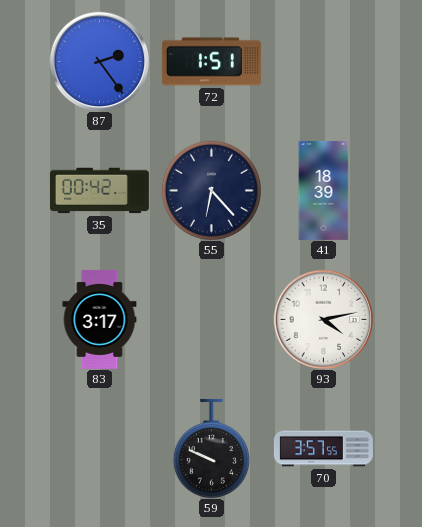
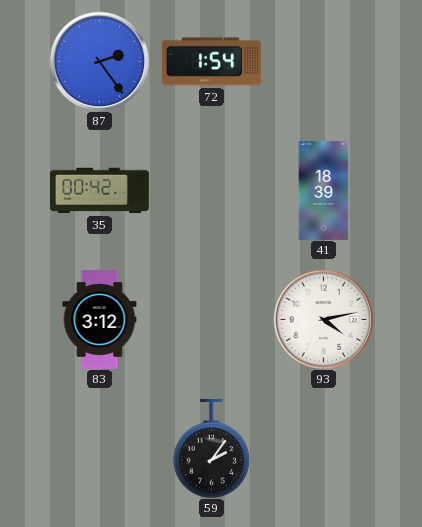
72: 1:51 -> 1:54
55: 6:23 -> none
83: 3:17 -> 3:12
59: 9:49 -> 2:06
70: 3:57 -> none
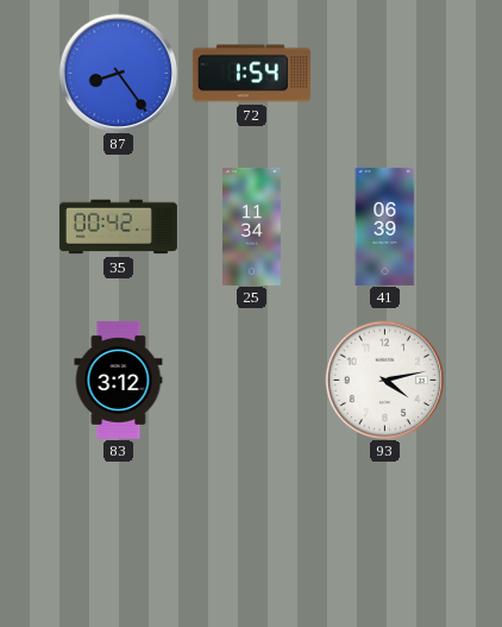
87: 2:24 -> 8:24
25: none -> 11:34
41: 18:39 -> 06:39
59: 2:06 -> none
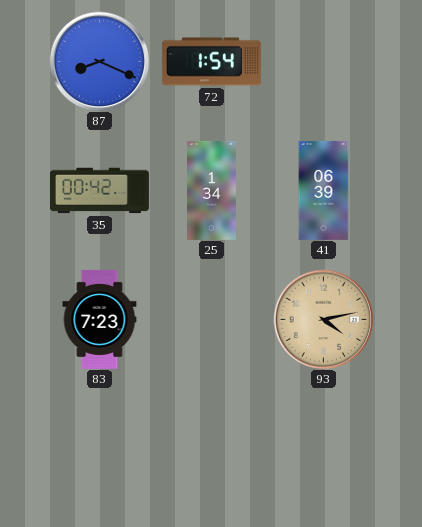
87: 8:24 -> 8:19
25: 11:34 -> 1:34
83: 3:12 -> 7:23
93 dial: white -> champagne
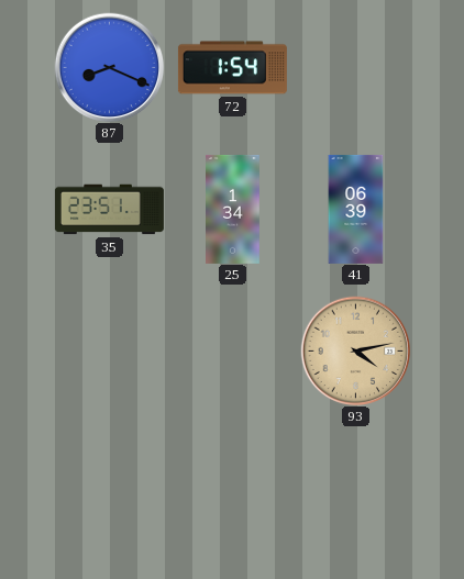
35: 00:42 -> 23:51
83: 7:23 -> none
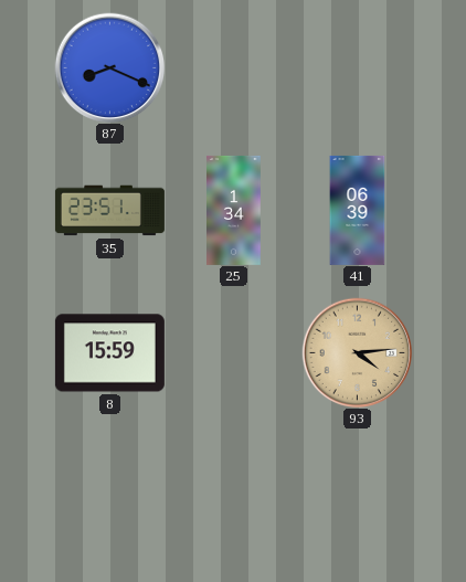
72: 1:54 -> none
8: none -> 15:59
93: 4:13 -> 4:14
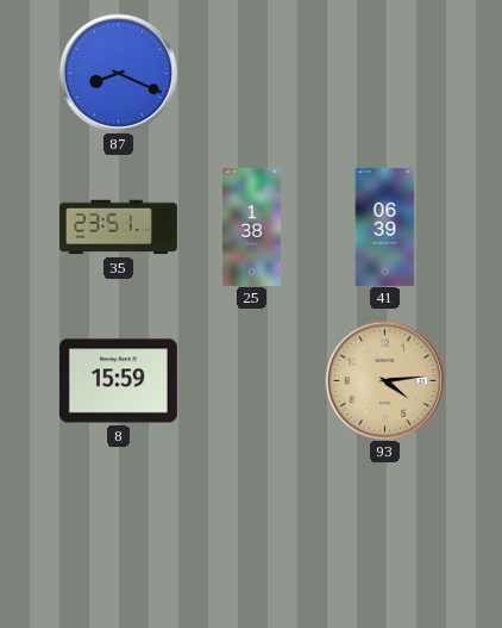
25: 1:34 -> 1:38
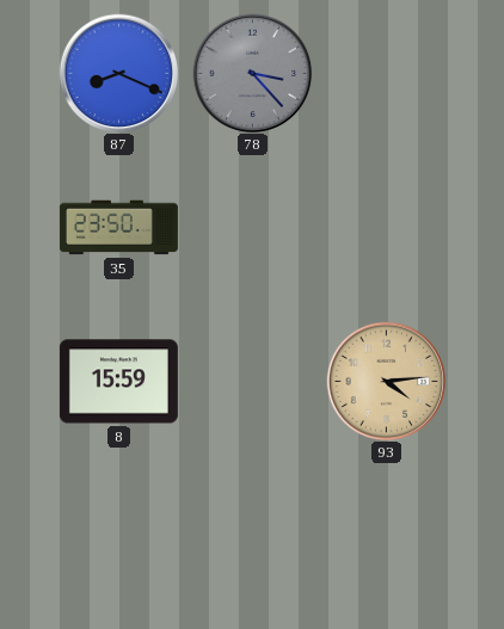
78: none -> 3:23
35: 23:51 -> 23:50
25: 1:38 -> none
41: 06:39 -> none
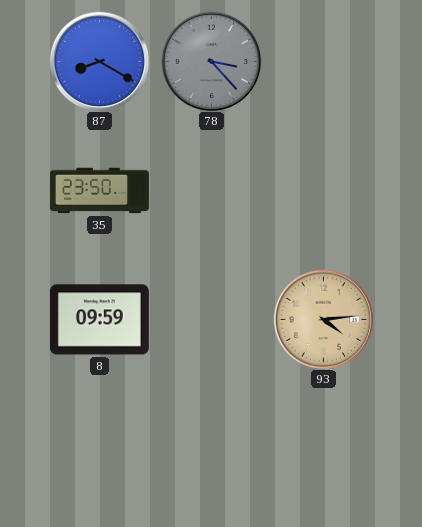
87: 8:19 -> 8:20
8: 15:59 -> 09:59
